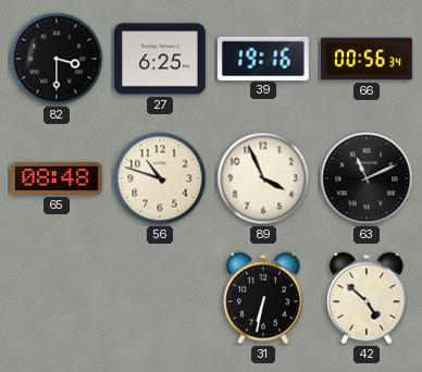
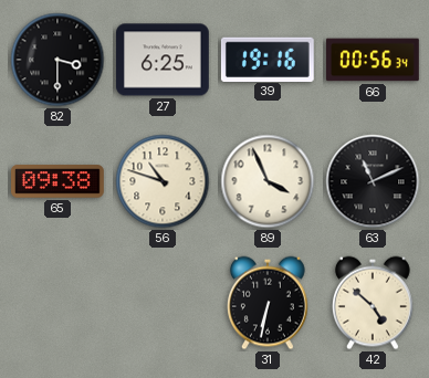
65: 08:48 -> 09:38
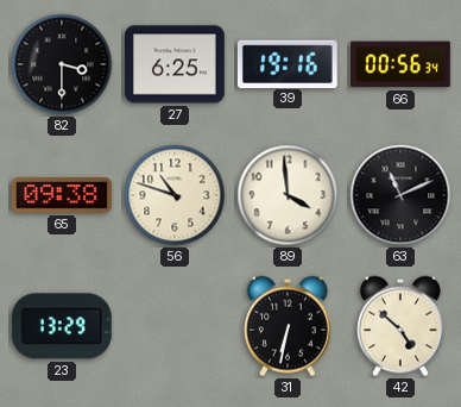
89: 3:56 -> 3:59
23: none -> 13:29
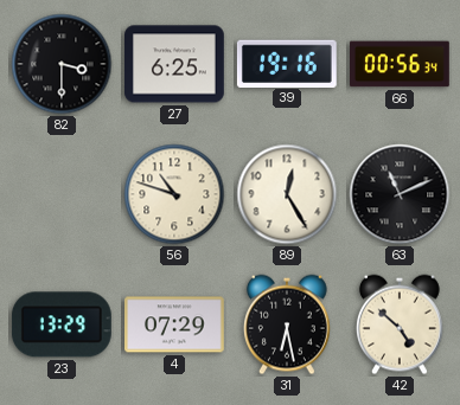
65: 09:38 -> none
89: 3:59 -> 12:25
4: none -> 07:29
31: 6:32 -> 6:28
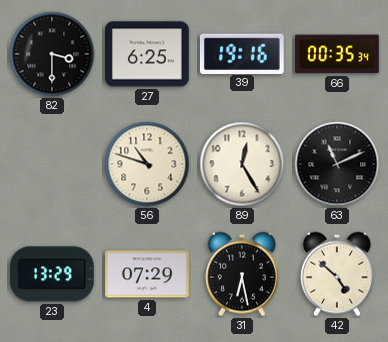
66: 00:56 -> 00:35
